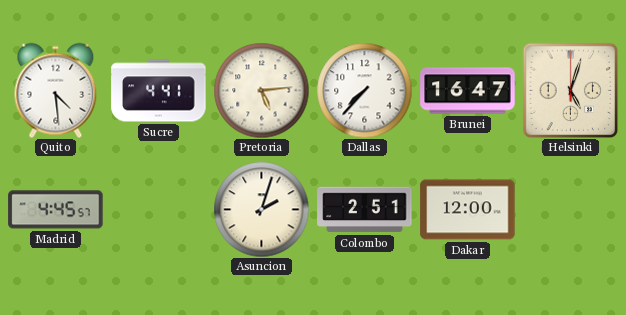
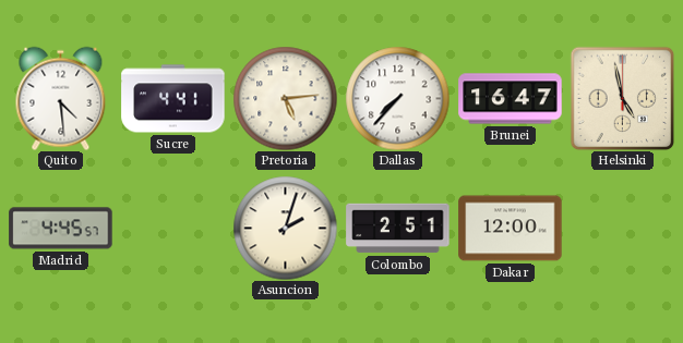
Helsinki: 5:03 -> 4:58
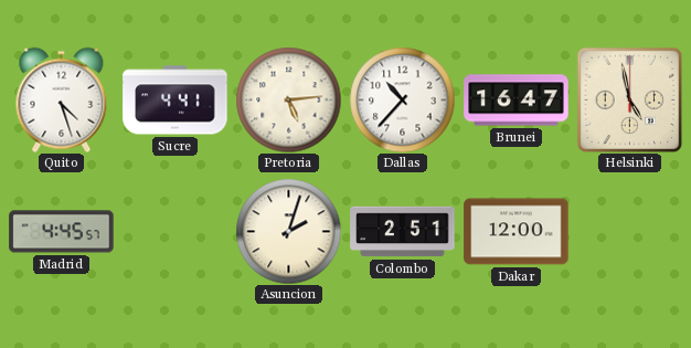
Quito: 4:29 -> 4:27
Dallas: 7:37 -> 10:37
